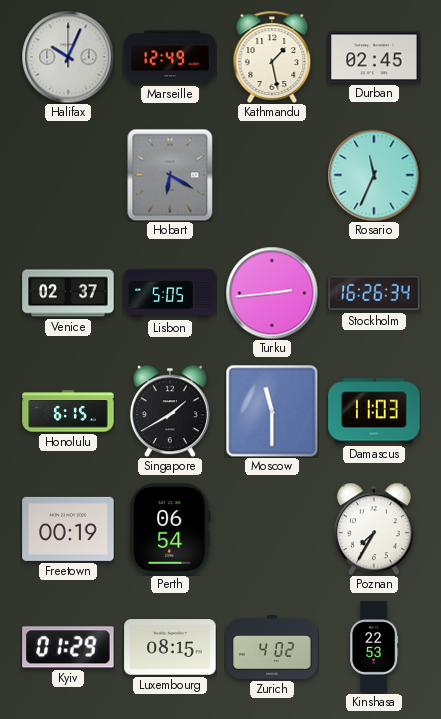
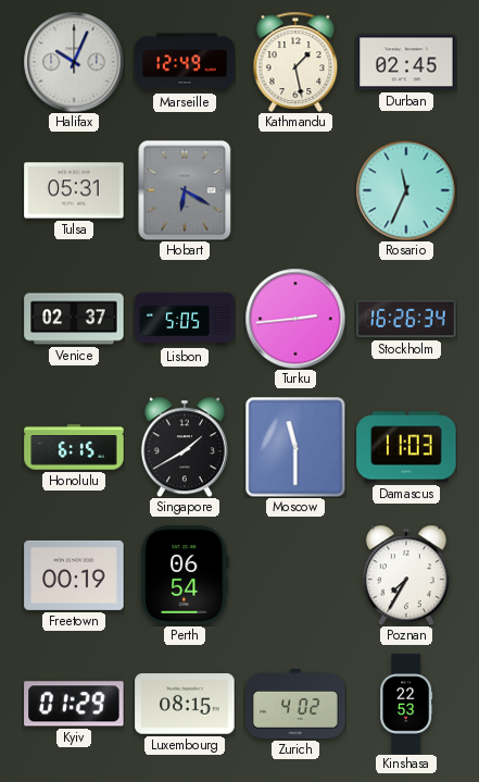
Tulsa: none -> 05:31
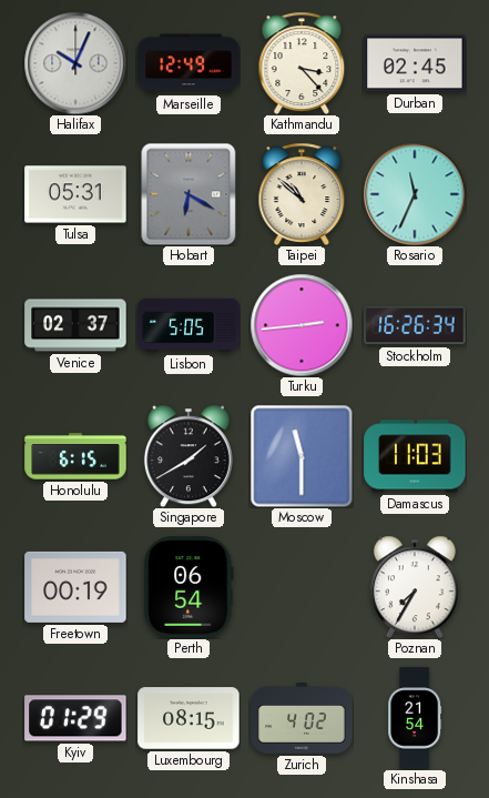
Kathmandu: 1:28 -> 3:23
Taipei: none -> 10:52
Kinshasa: 22:53 -> 21:54
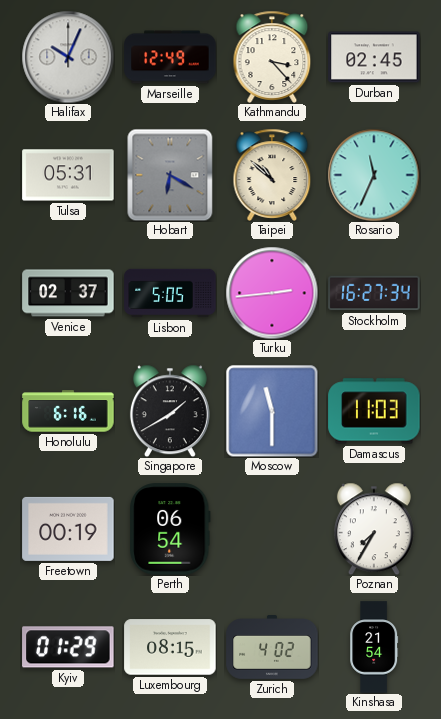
Stockholm: 16:26 -> 16:27
Honolulu: 6:15 -> 6:16
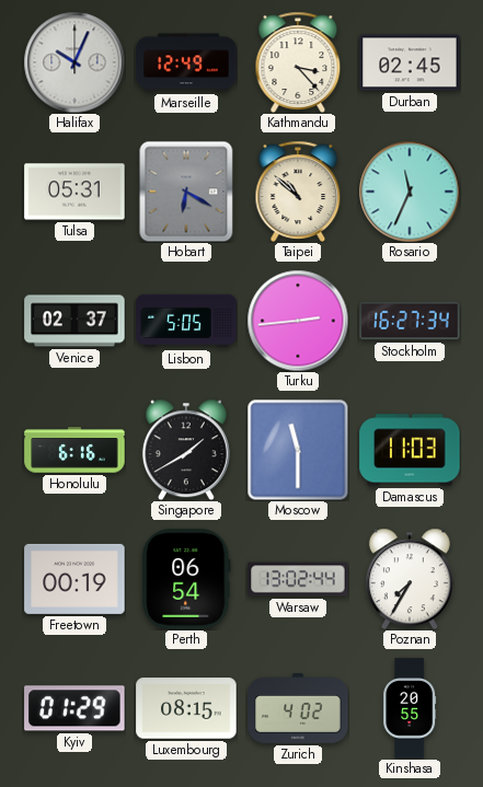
Warsaw: none -> 13:02
Kinshasa: 21:54 -> 20:55
